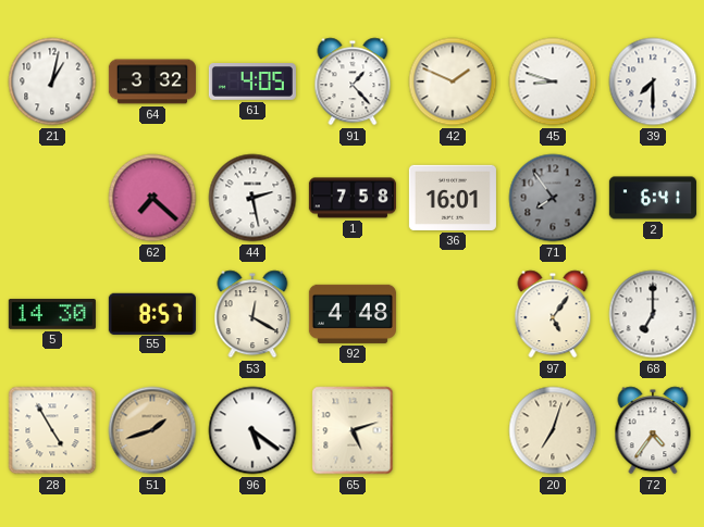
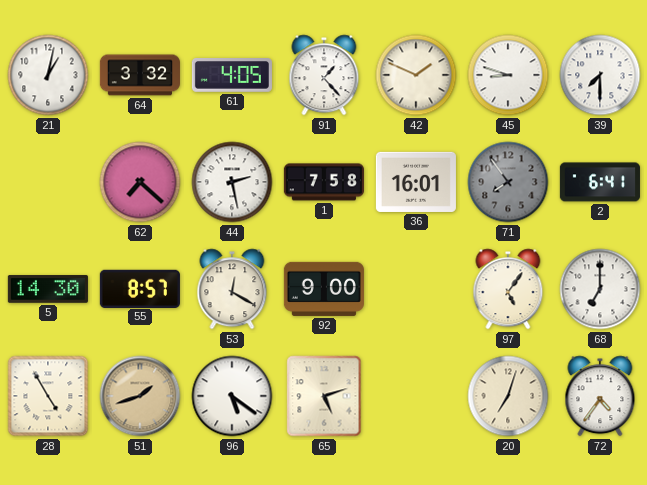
92: 4:48 -> 9:00
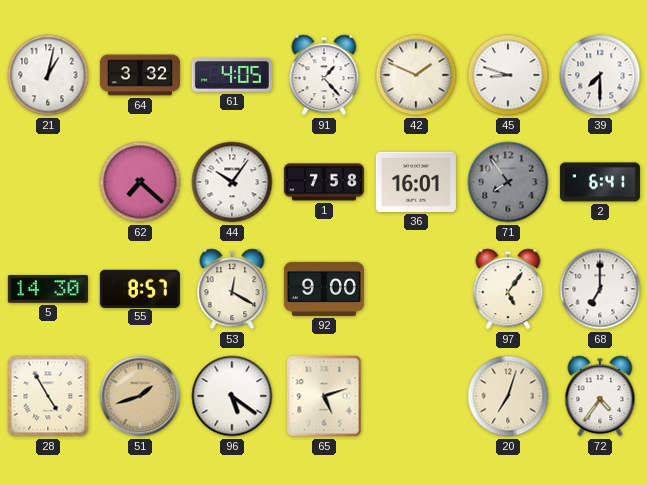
44: 2:28 -> 10:06
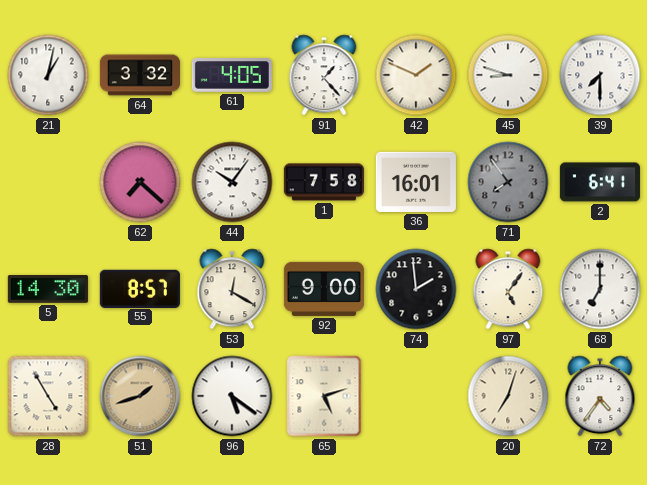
74: none -> 1:59
